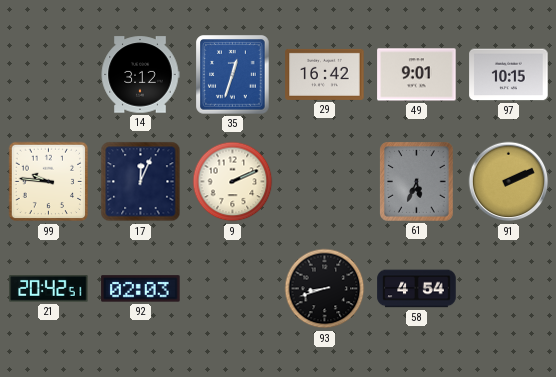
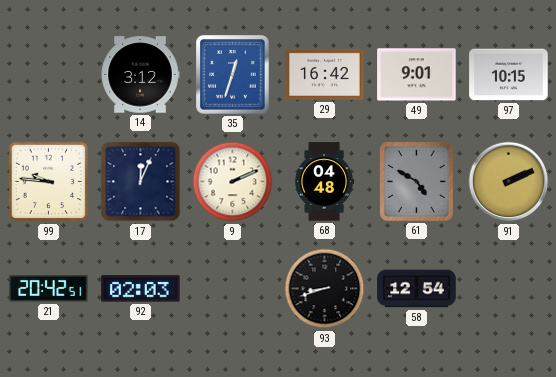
68: none -> 04:48
61: 5:34 -> 4:50
58: 4:54 -> 12:54
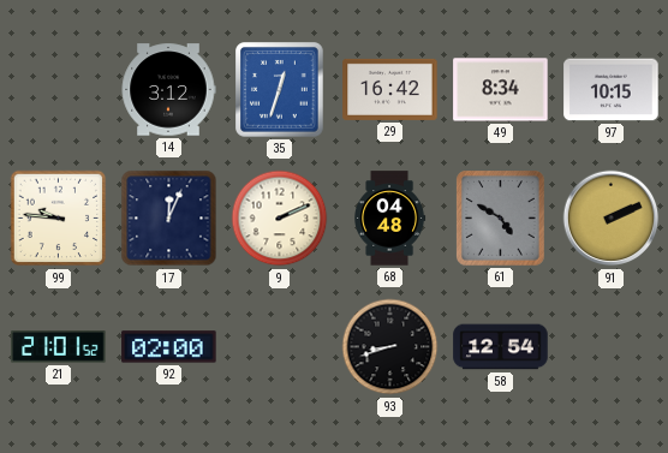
49: 9:01 -> 8:34
21: 20:42 -> 21:01
92: 02:03 -> 02:00
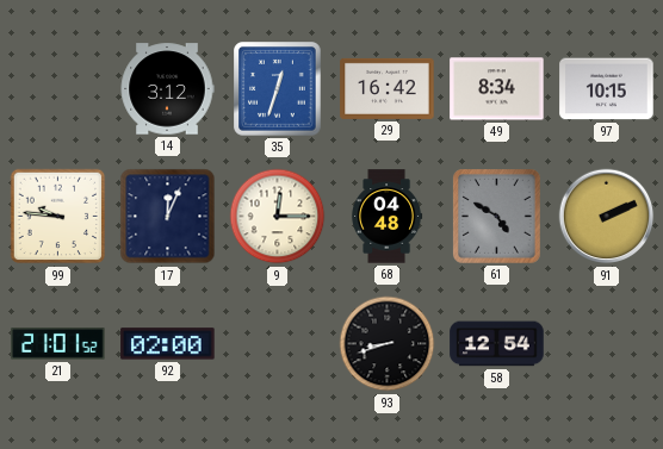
9: 2:11 -> 12:15
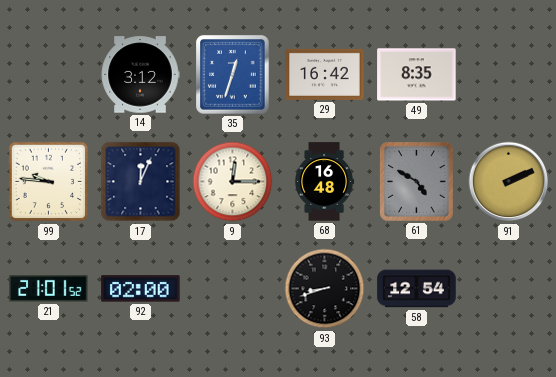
49: 8:34 -> 8:35
97: 10:15 -> none
68: 04:48 -> 16:48
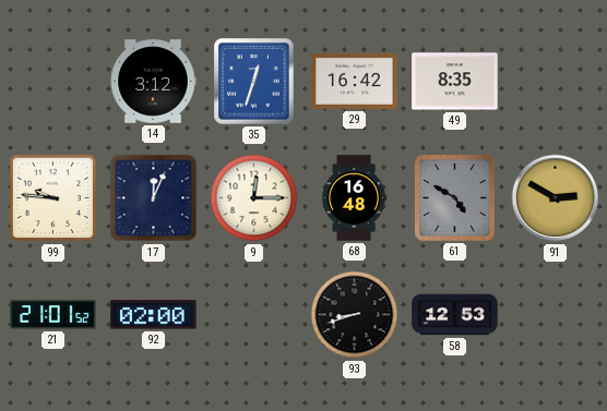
91: 2:11 -> 2:50
58: 12:54 -> 12:53
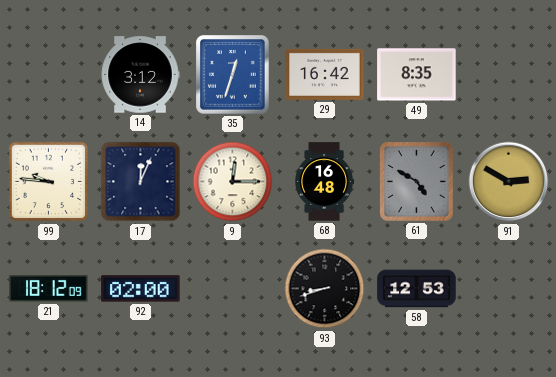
21: 21:01 -> 18:12
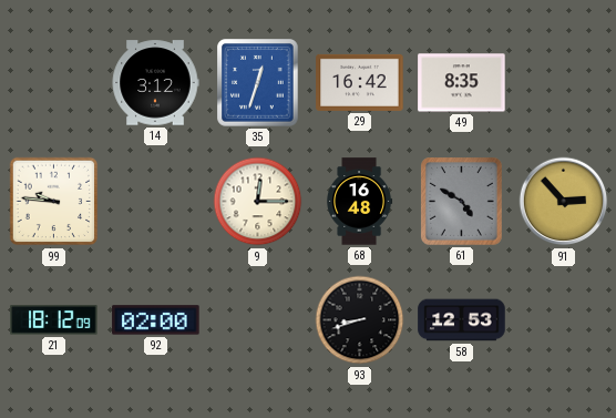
17: 12:04 -> none
91: 2:50 -> 2:53
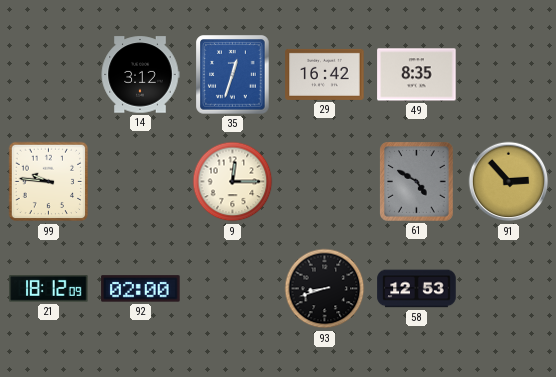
68: 16:48 -> none
